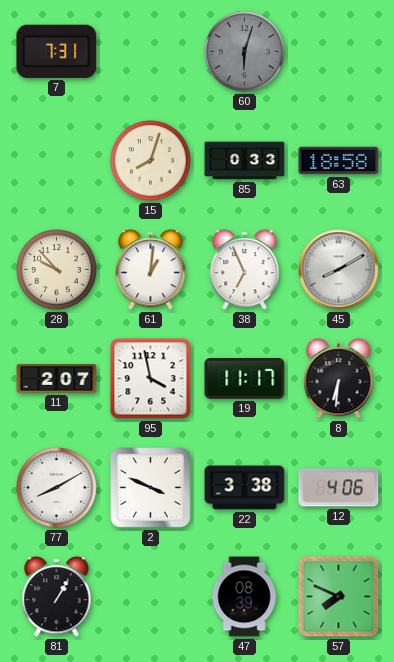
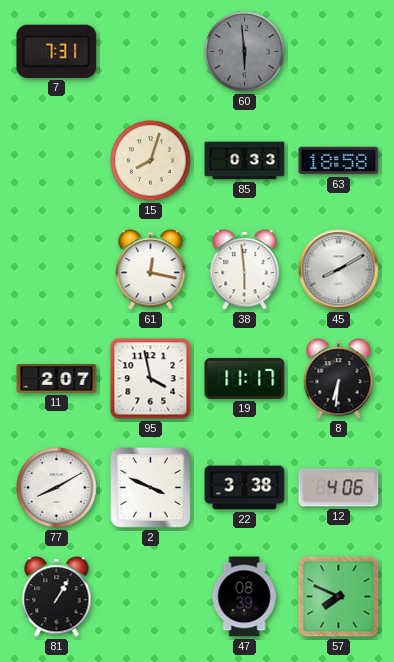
60: 6:03 -> 5:59
28: 9:53 -> none
61: 1:01 -> 12:17
38: 6:56 -> 5:59
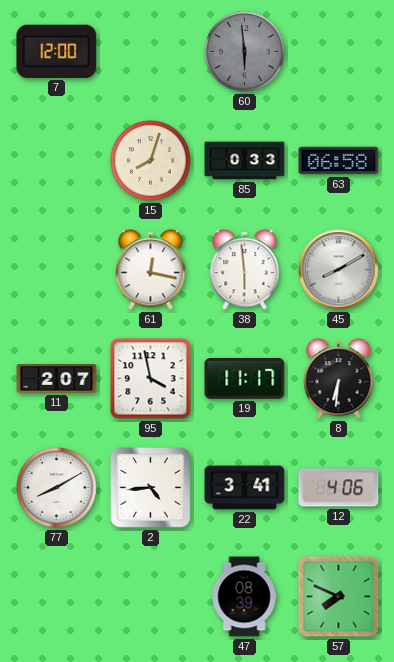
7: 7:31 -> 12:00
63: 18:58 -> 06:58
2: 3:49 -> 4:44
22: 3:38 -> 3:41
81: 1:05 -> none
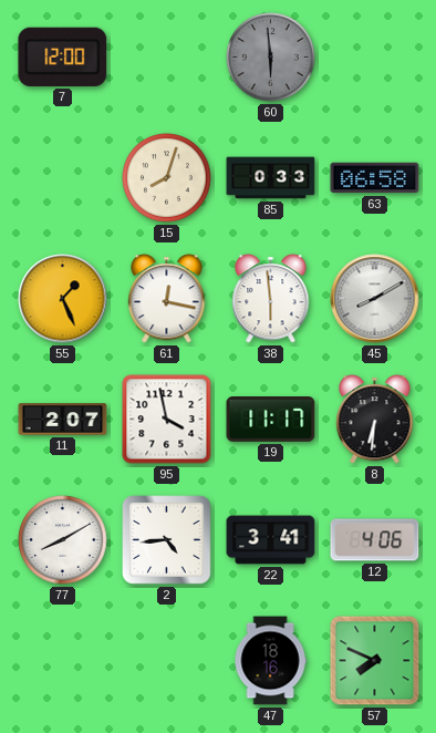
55: none -> 1:26
47: 08:39 -> 18:16
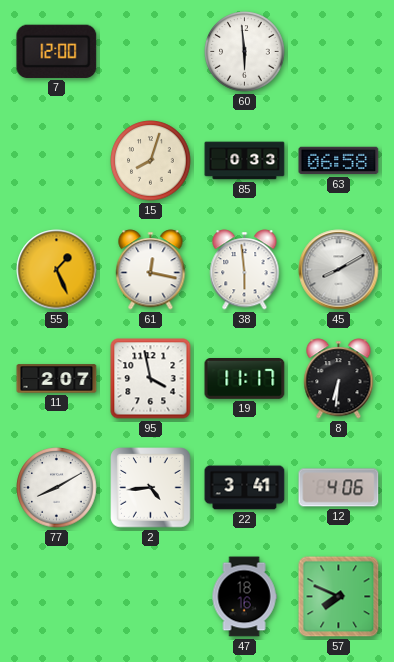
60 dial: grey -> white
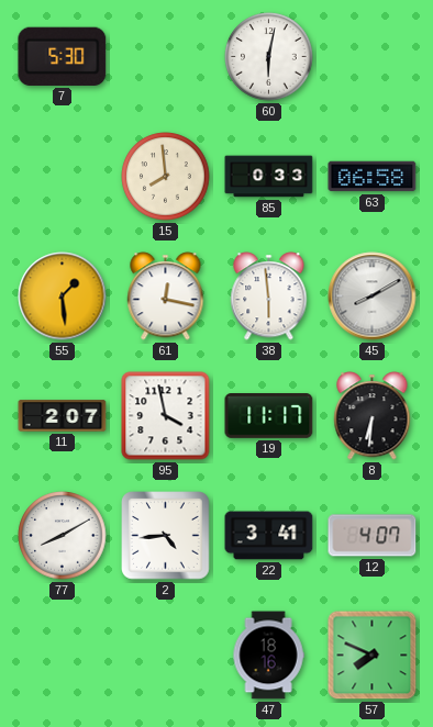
7: 12:00 -> 5:30
60: 5:59 -> 6:02
15: 8:03 -> 7:59
55: 1:26 -> 1:29
12: 4:06 -> 4:07
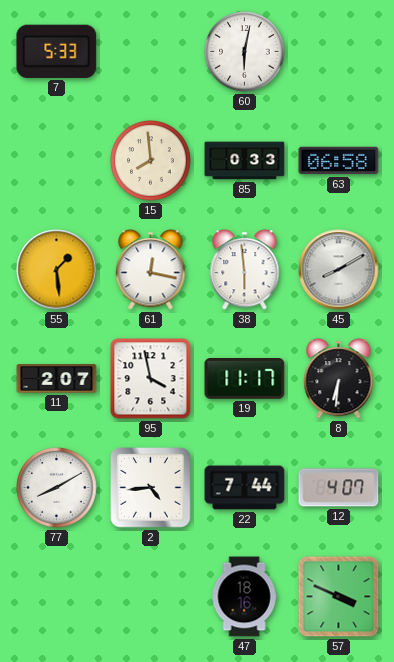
7: 5:30 -> 5:33
22: 3:41 -> 7:44
57: 7:49 -> 3:49
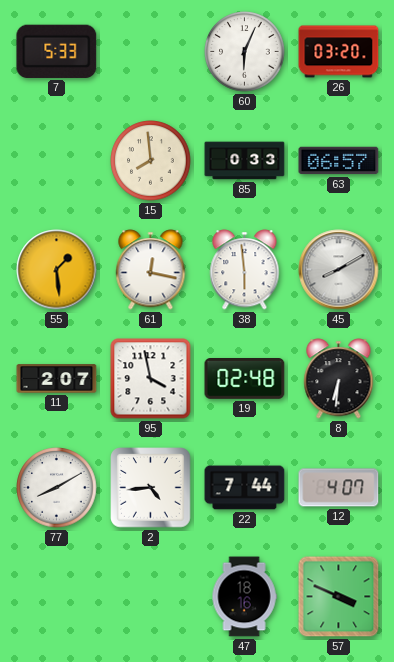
60: 6:02 -> 6:04
26: none -> 03:20
63: 06:58 -> 06:57
19: 11:17 -> 02:48
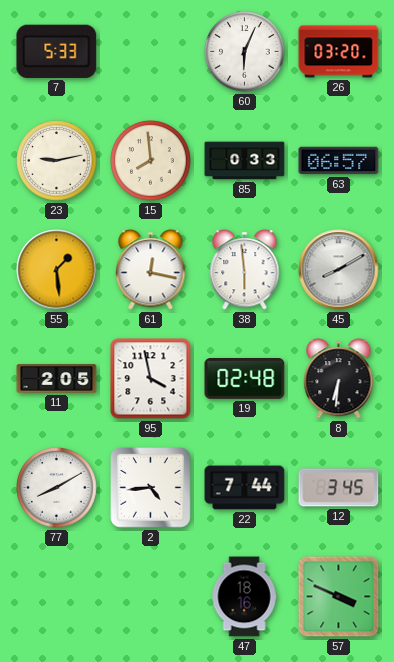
23: none -> 9:13
11: 2:07 -> 2:05
12: 4:07 -> 3:45
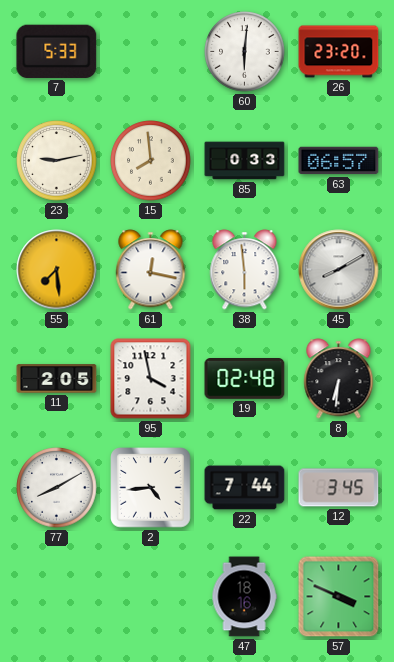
60: 6:04 -> 6:01
26: 03:20 -> 23:20
55: 1:29 -> 7:29
